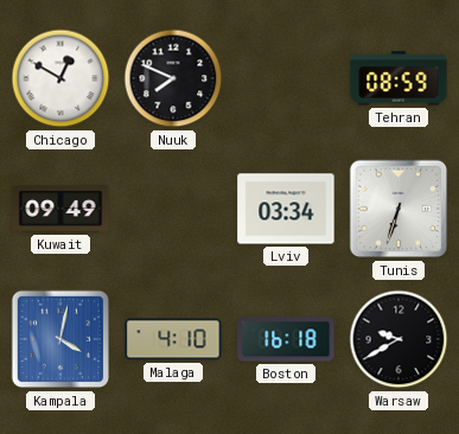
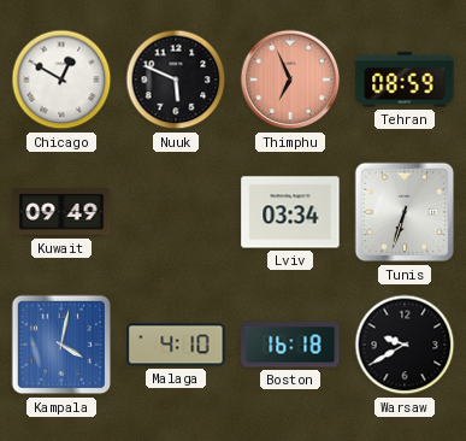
Nuuk: 7:49 -> 5:49
Thimphu: none -> 6:56
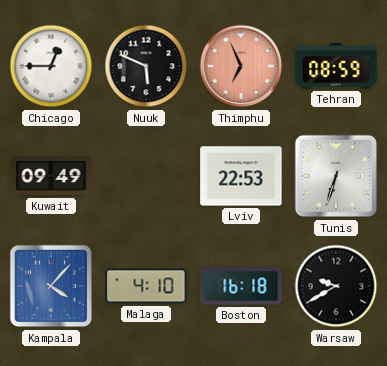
Chicago: 12:50 -> 12:45
Lviv: 03:34 -> 22:53
Kampala: 4:02 -> 4:07
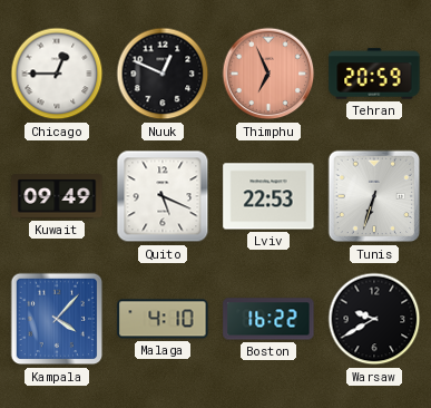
Nuuk: 5:49 -> 12:49
Tehran: 08:59 -> 20:59
Quito: none -> 5:19
Boston: 16:18 -> 16:22
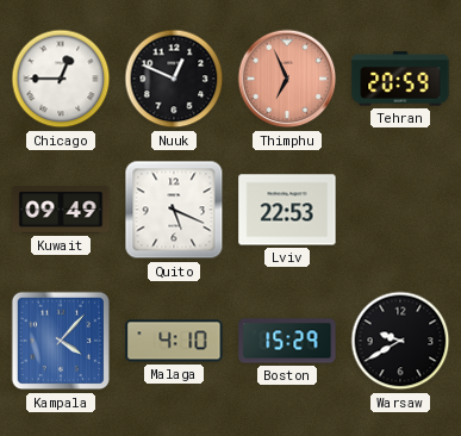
Tunis: 6:33 -> none
Boston: 16:22 -> 15:29
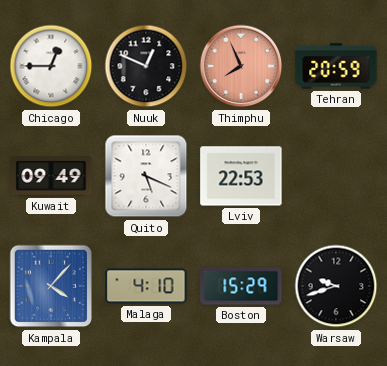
Thimphu: 6:56 -> 7:56
Warsaw: 9:40 -> 9:42
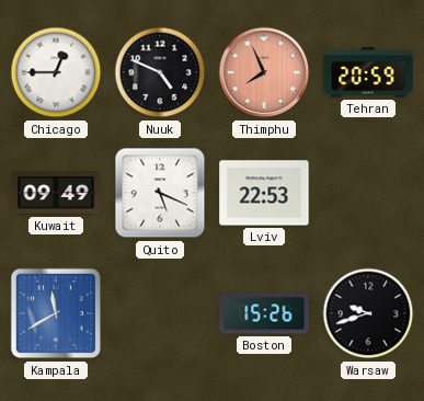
Nuuk: 12:49 -> 4:49
Kampala: 4:07 -> 11:40
Malaga: 4:10 -> none
Boston: 15:29 -> 15:26
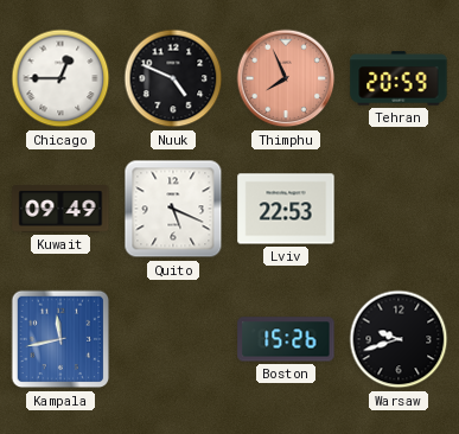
Kampala: 11:40 -> 11:43
